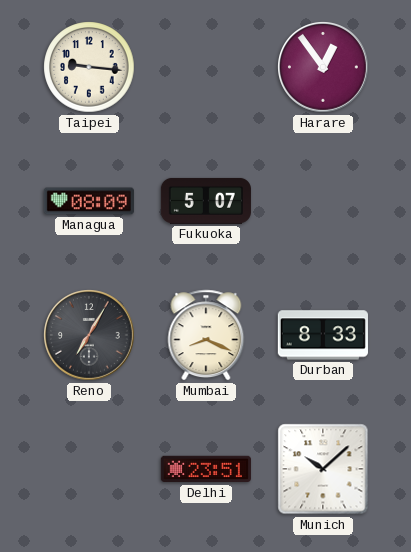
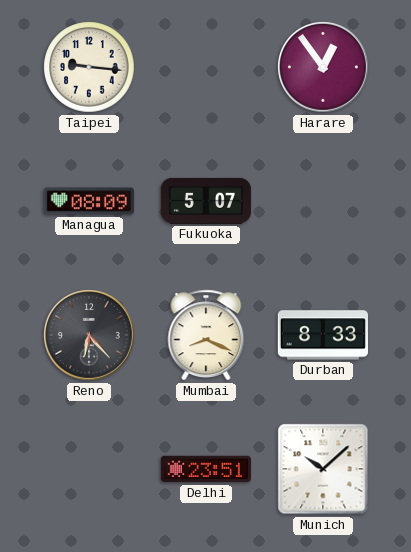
Reno: 7:05 -> 6:23
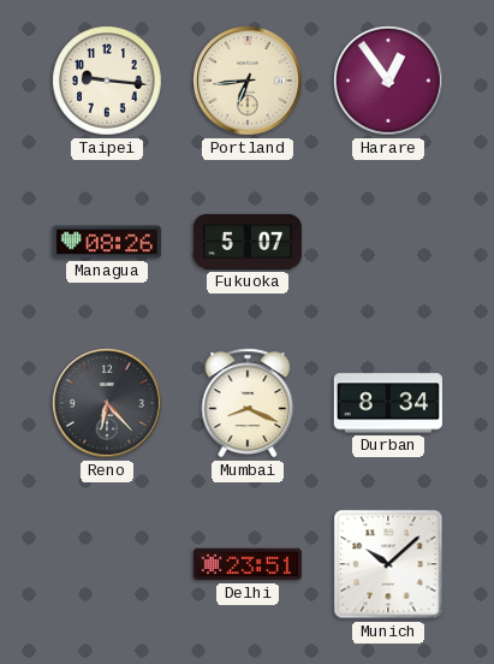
Portland: none -> 6:44
Managua: 08:09 -> 08:26
Durban: 8:33 -> 8:34
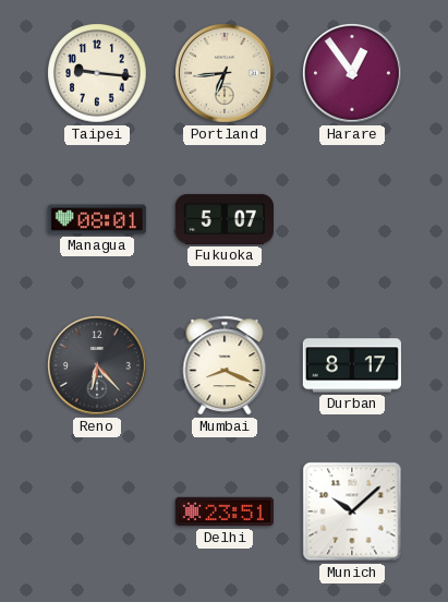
Managua: 08:26 -> 08:01
Durban: 8:34 -> 8:17
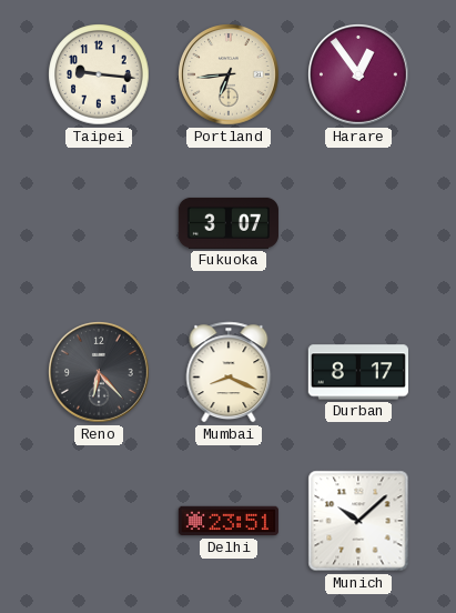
Managua: 08:01 -> none
Fukuoka: 5:07 -> 3:07
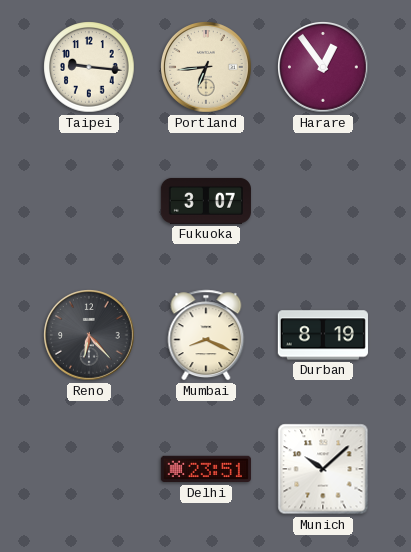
Durban: 8:17 -> 8:19
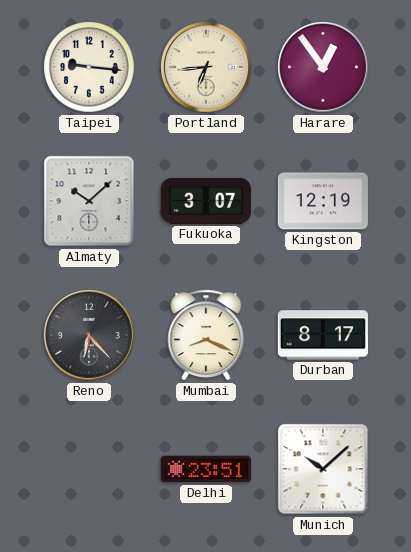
Almaty: none -> 10:08
Kingston: none -> 12:19
Durban: 8:19 -> 8:17
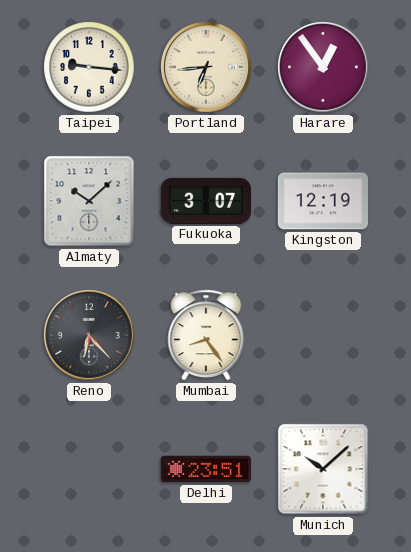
Mumbai: 8:19 -> 8:24
Durban: 8:17 -> none
